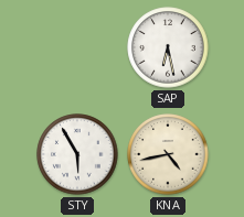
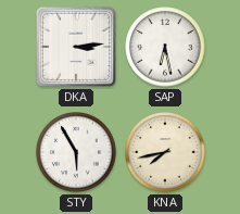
DKA: none -> 3:14
KNA: 4:43 -> 7:43
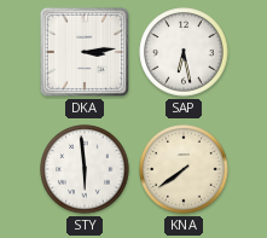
STY: 5:55 -> 5:59
KNA: 7:43 -> 7:39
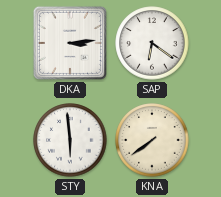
SAP: 6:28 -> 6:21
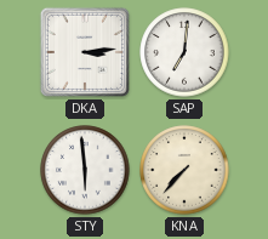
SAP: 6:21 -> 7:01
KNA: 7:39 -> 7:37
